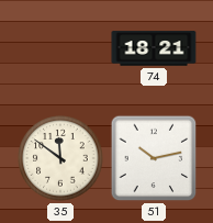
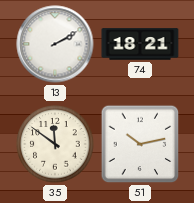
13: none -> 2:10
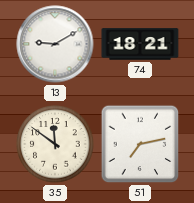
13: 2:10 -> 9:10
51: 10:13 -> 7:13
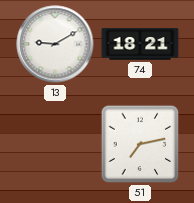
35: 11:51 -> none
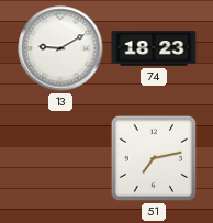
74: 18:21 -> 18:23
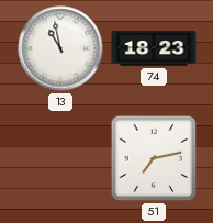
13: 9:10 -> 10:58
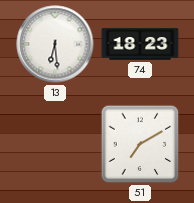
13: 10:58 -> 6:29
51: 7:13 -> 7:10
